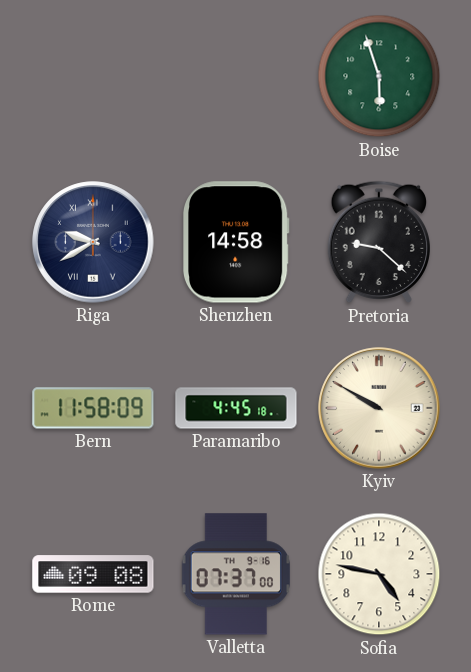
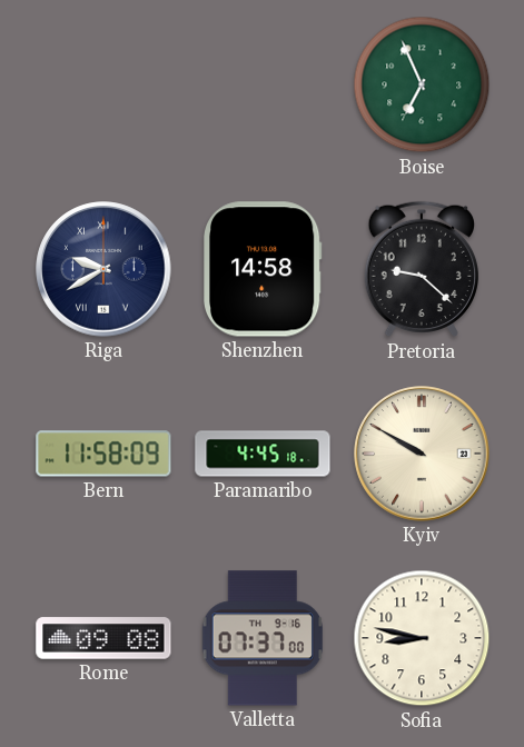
Boise: 5:57 -> 6:56
Sofia: 4:47 -> 8:47
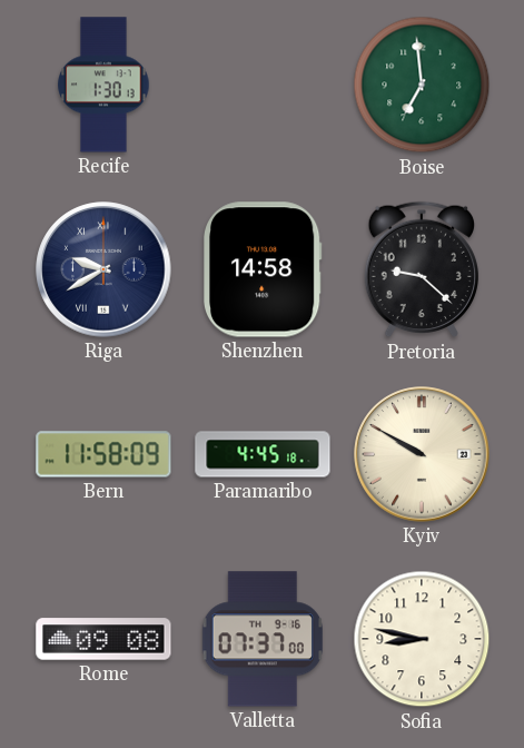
Recife: none -> 1:30
Boise: 6:56 -> 6:59
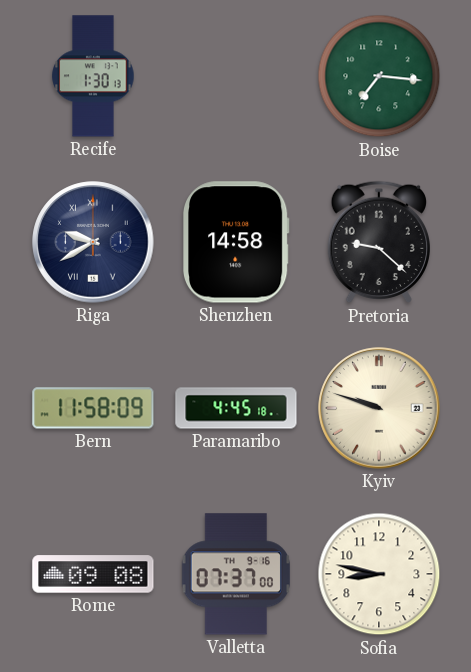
Boise: 6:59 -> 7:16
Kyiv: 9:50 -> 9:48
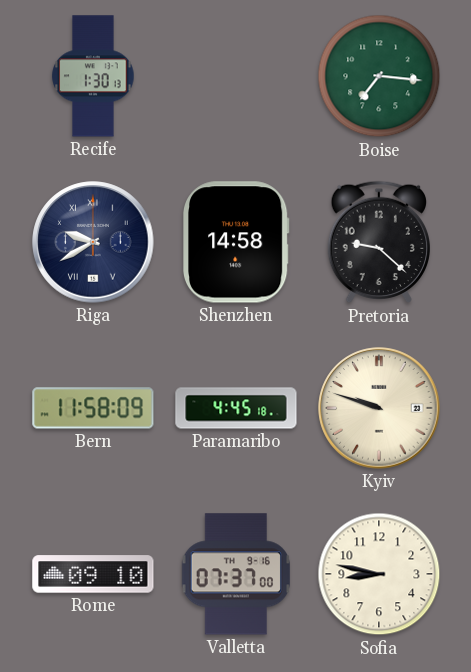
Rome: 09:08 -> 09:10
